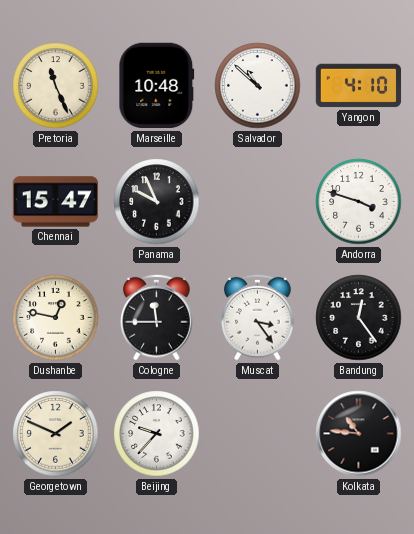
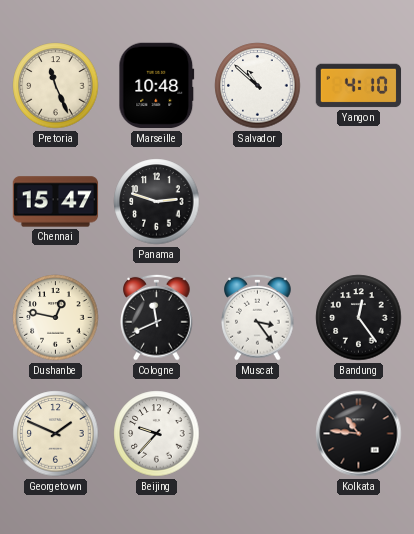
Panama: 9:56 -> 2:48
Andorra: 3:48 -> none
Cologne: 11:45 -> 11:41
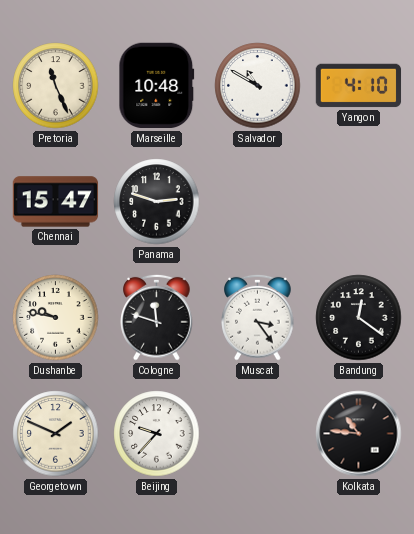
Salvador: 10:52 -> 10:50
Dushanbe: 12:47 -> 9:47
Cologne: 11:41 -> 11:48
Bandung: 12:24 -> 12:21
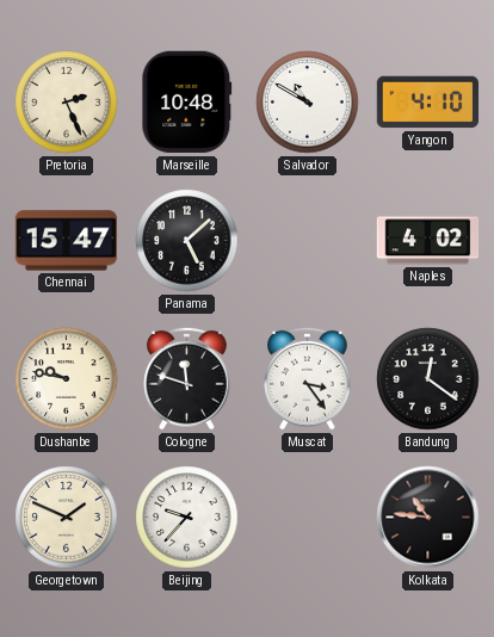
Pretoria: 11:26 -> 2:26
Panama: 2:48 -> 5:08
Naples: none -> 4:02
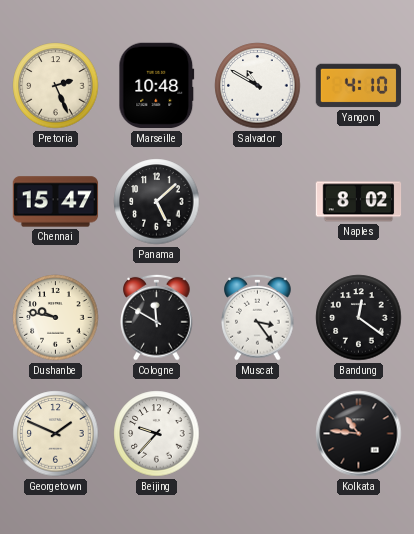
Naples: 4:02 -> 8:02
Cologne: 11:48 -> 11:50
